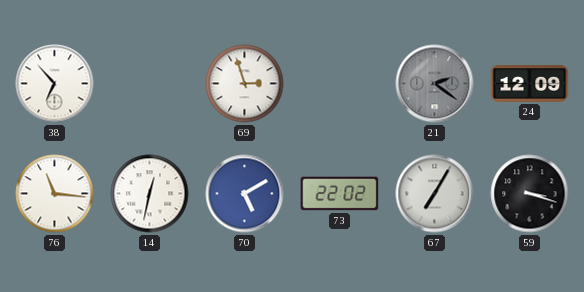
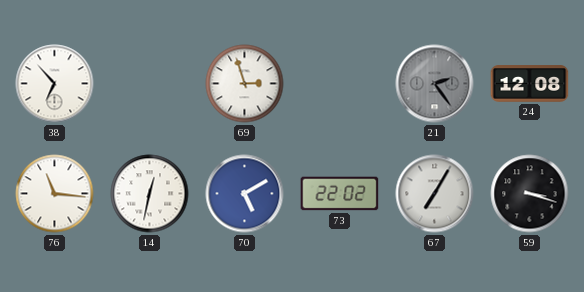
21: 2:21 -> 2:24
24: 12:09 -> 12:08
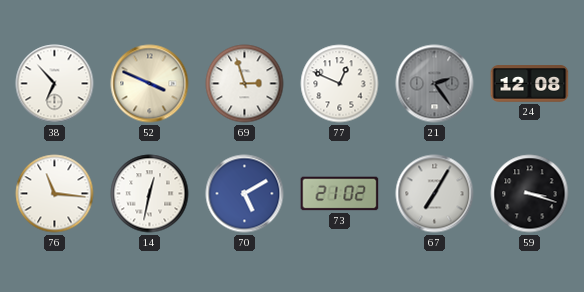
52: none -> 3:49
77: none -> 12:49
73: 22:02 -> 21:02
